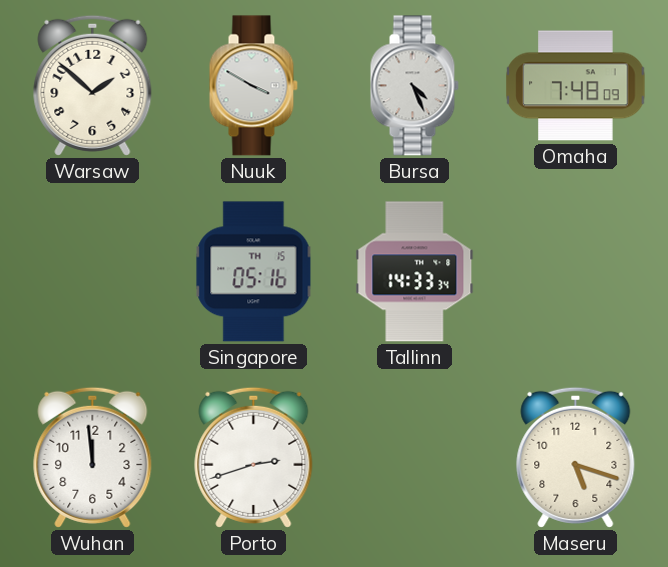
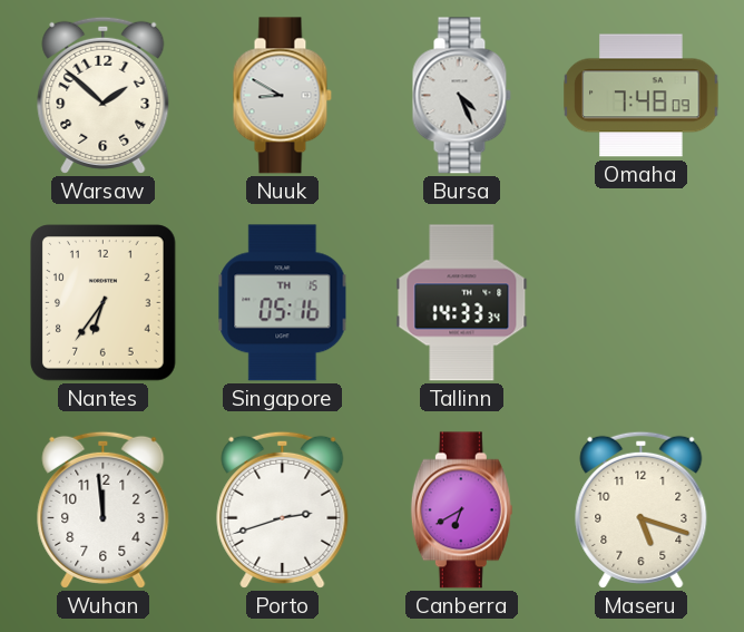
Nuuk: 3:50 -> 8:50
Nantes: none -> 6:36
Canberra: none -> 6:40
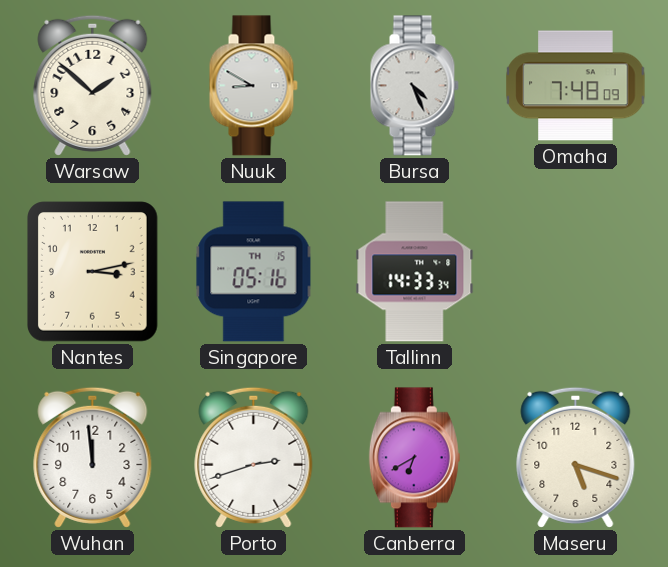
Nantes: 6:36 -> 3:13
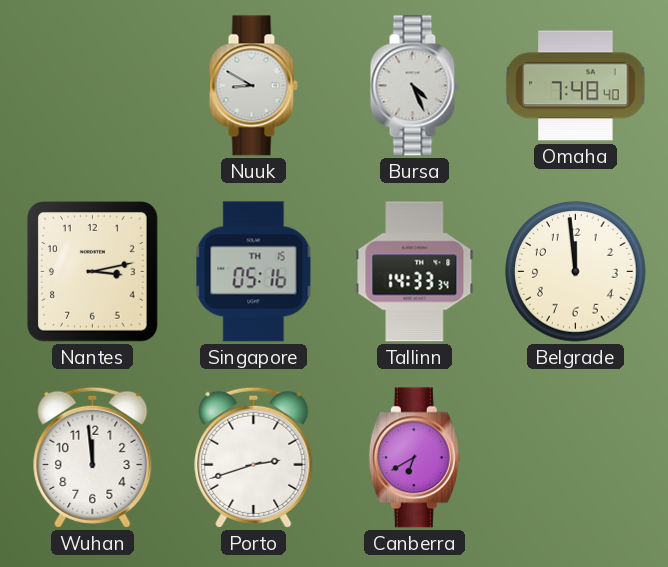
Warsaw: 1:52 -> none
Omaha: 7:48:09 -> 7:48:40
Belgrade: none -> 11:59
Maseru: 5:18 -> none
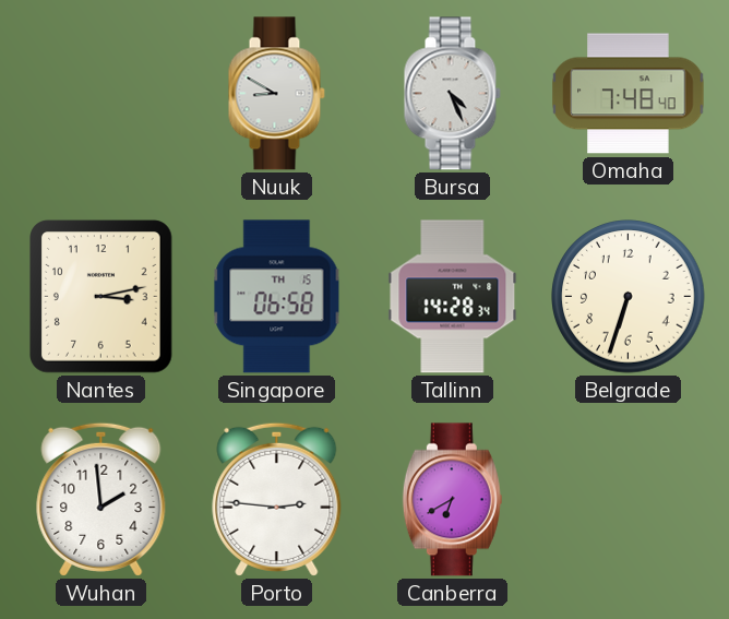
Singapore: 05:16 -> 06:58
Tallinn: 14:33 -> 14:28
Belgrade: 11:59 -> 6:33
Wuhan: 11:59 -> 1:59
Porto: 2:42 -> 2:46
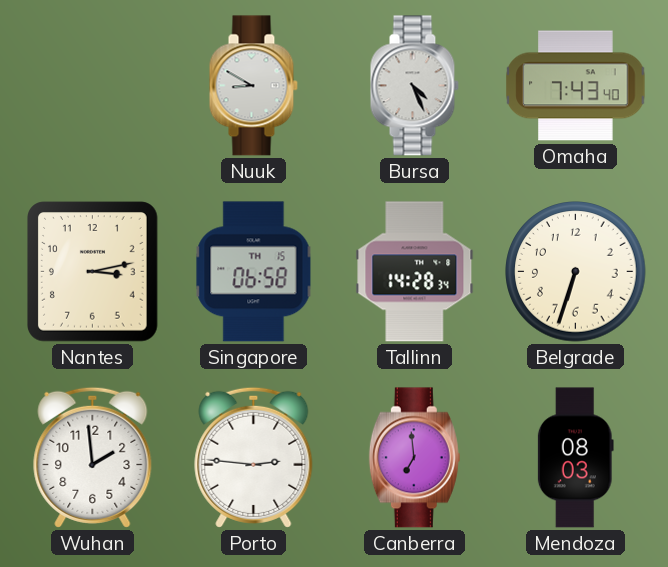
Omaha: 7:48 -> 7:43
Canberra: 6:40 -> 6:59
Mendoza: none -> 08:03
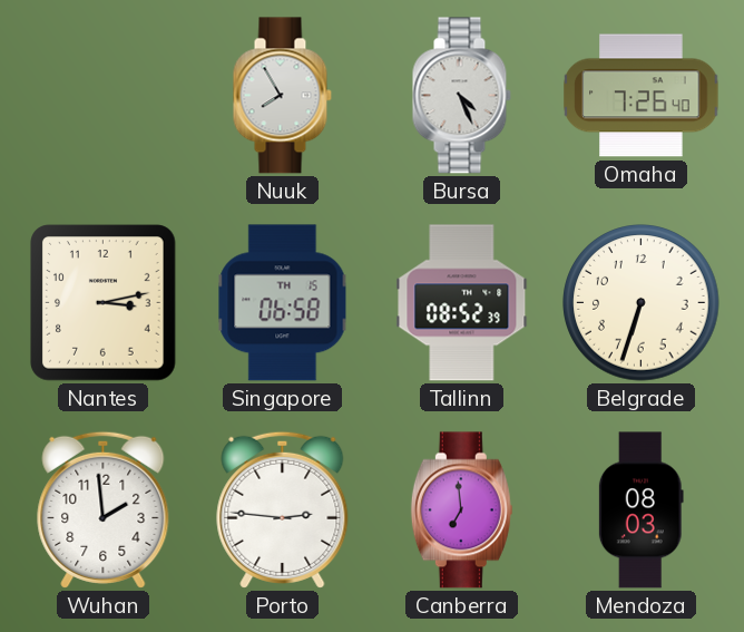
Nuuk: 8:50 -> 7:55
Omaha: 7:43 -> 7:26
Tallinn: 14:28 -> 08:52
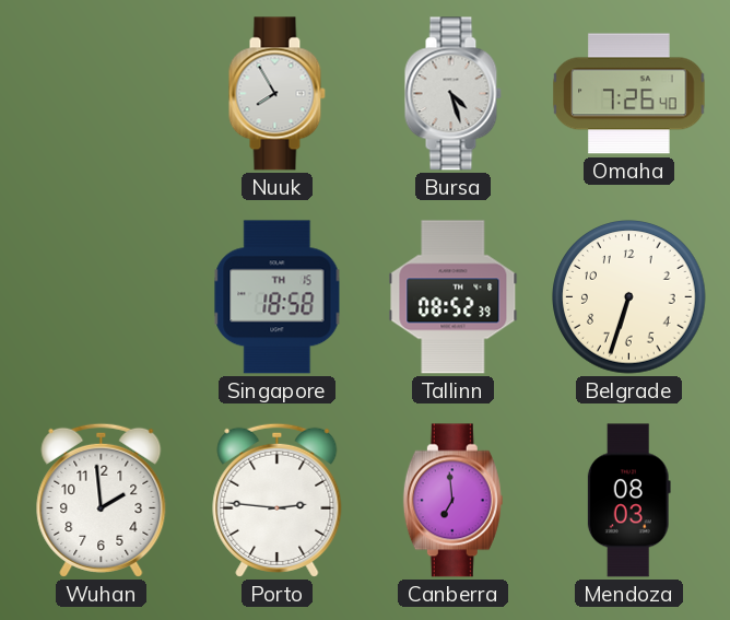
Bursa: 4:26 -> 4:27
Nantes: 3:13 -> none
Singapore: 06:58 -> 18:58
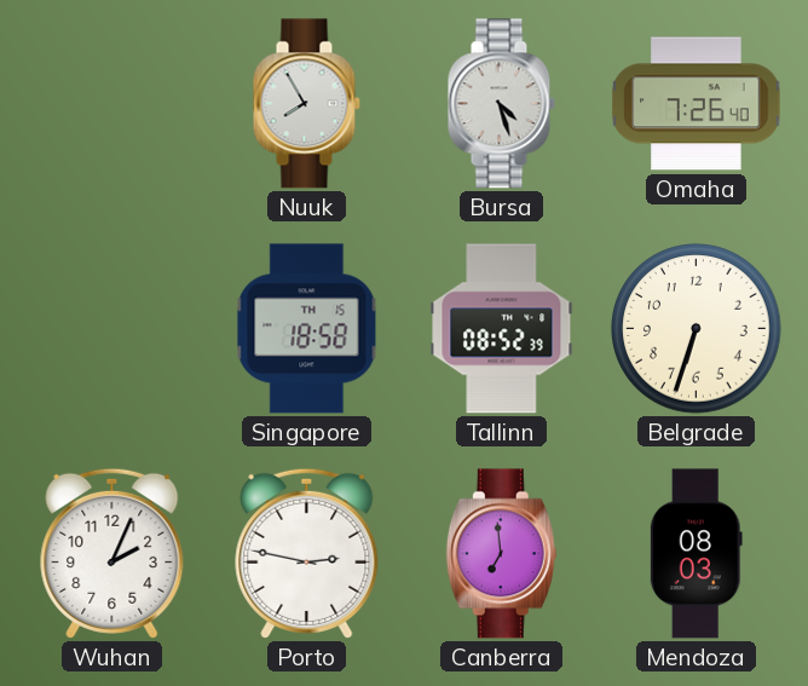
Wuhan: 1:59 -> 2:04
Porto: 2:46 -> 2:47
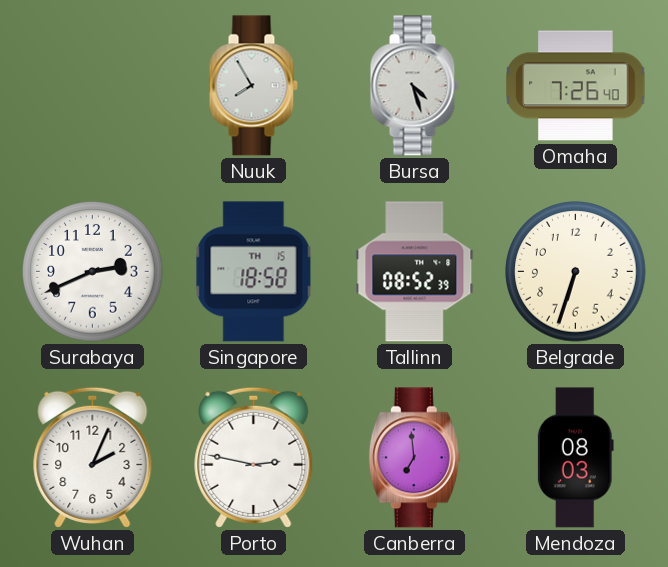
Surabaya: none -> 2:41
